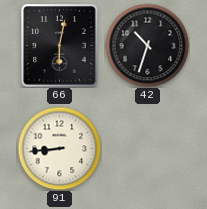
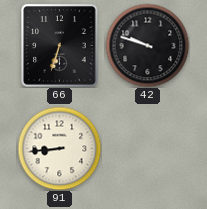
66: 6:02 -> 6:33
42: 10:33 -> 9:48
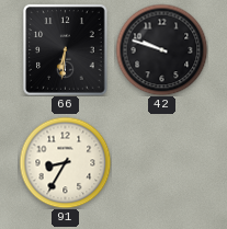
66: 6:33 -> 6:31
91: 8:44 -> 8:35
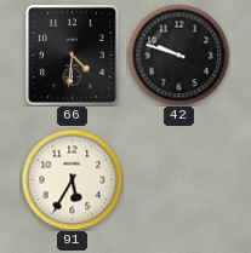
66: 6:31 -> 4:31
91: 8:35 -> 5:35
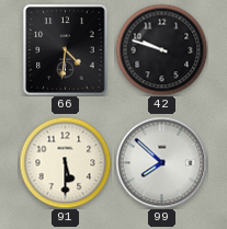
91: 5:35 -> 5:30
99: none -> 7:52
